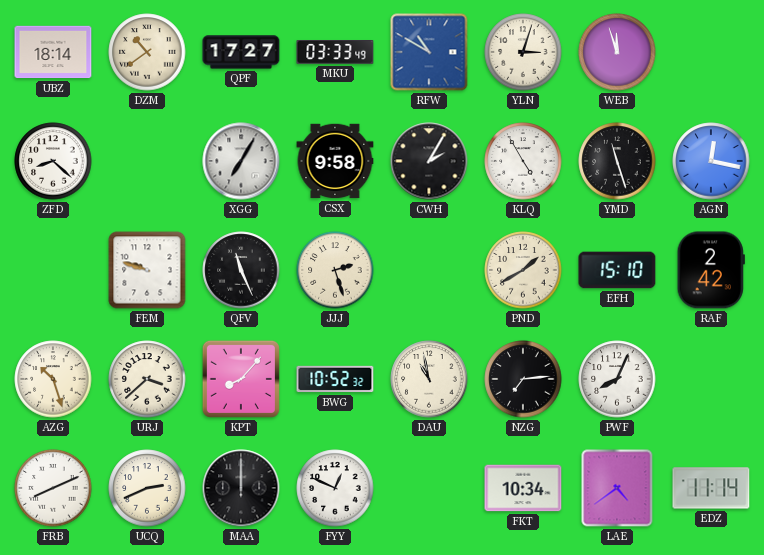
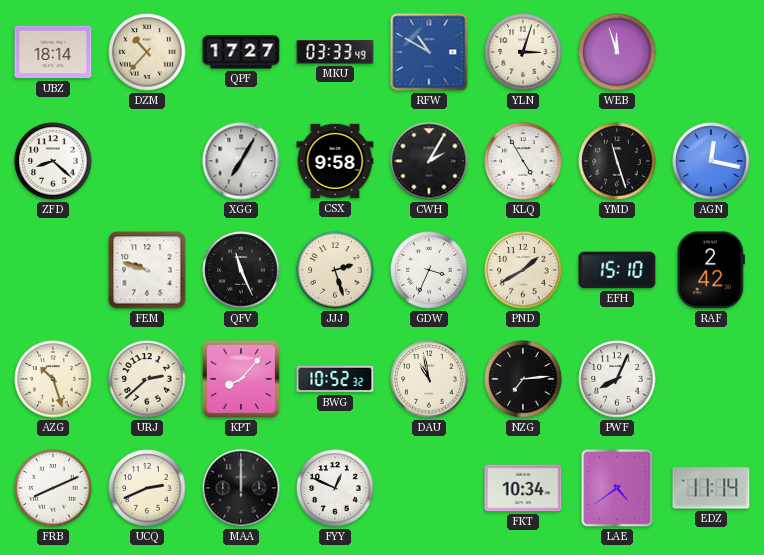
DZM: 10:39 -> 10:37
GDW: none -> 3:34
URJ: 3:38 -> 2:38
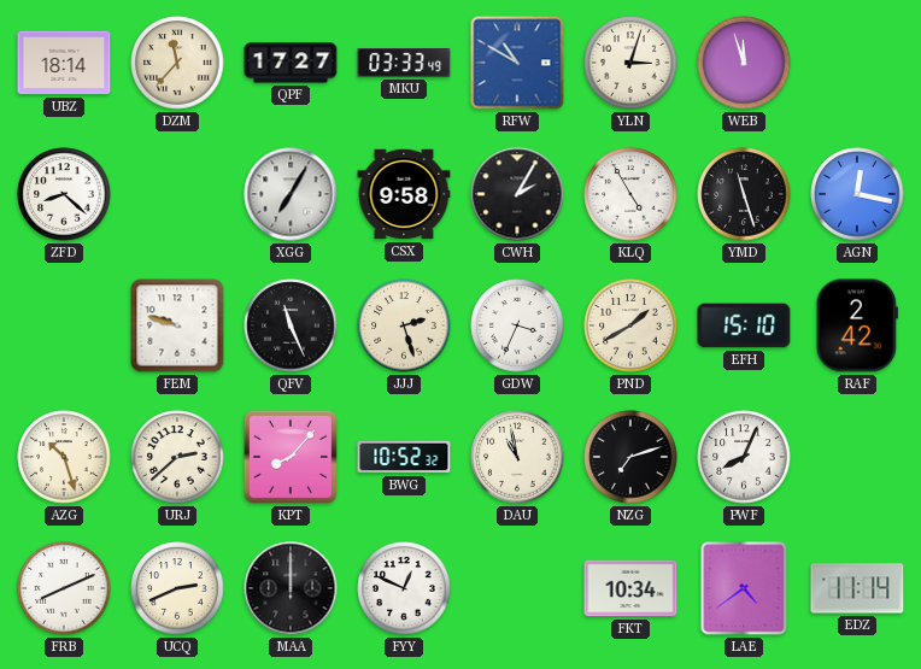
DZM: 10:37 -> 11:37
NZG: 7:14 -> 7:12
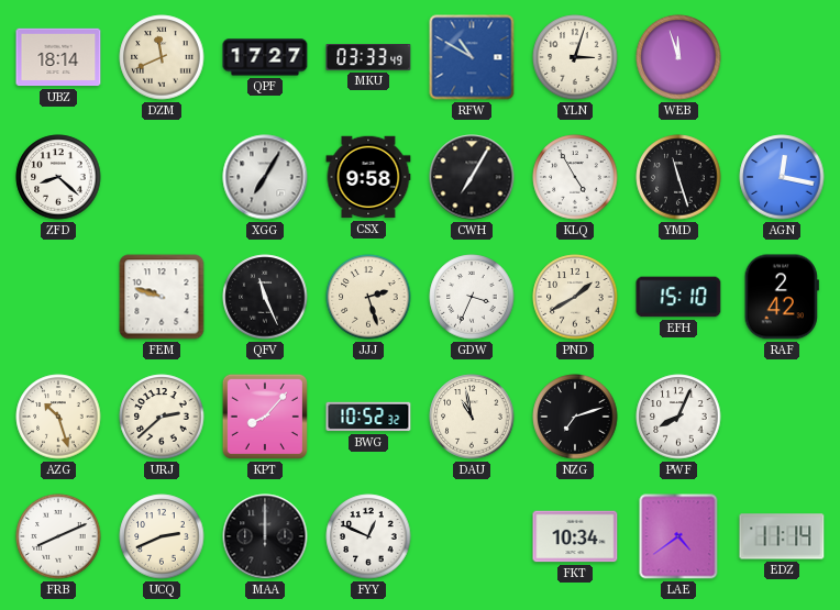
DZM: 11:37 -> 11:41
CWH: 2:05 -> 7:05
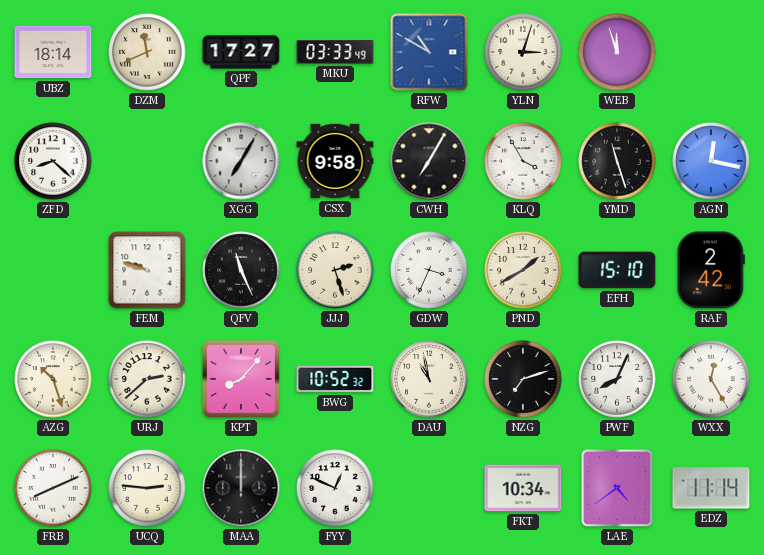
KLQ: 4:55 -> 3:55
WXX: none -> 12:25
UCQ: 2:41 -> 2:46
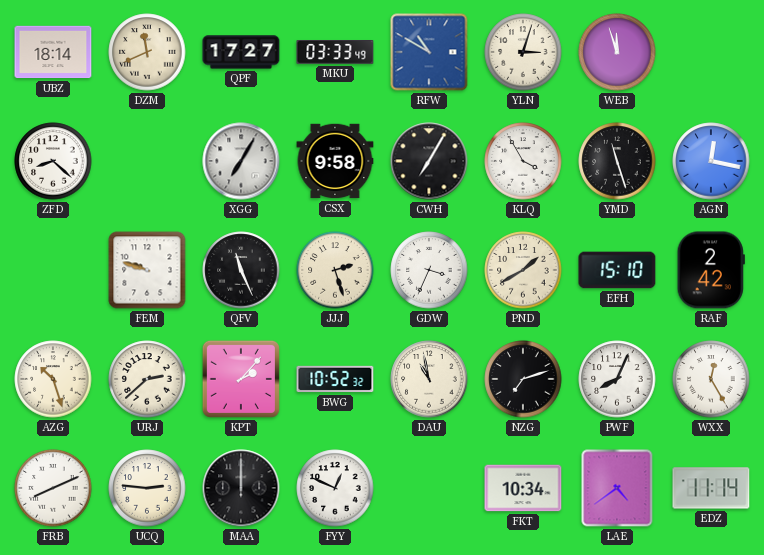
KPT: 8:07 -> 2:07
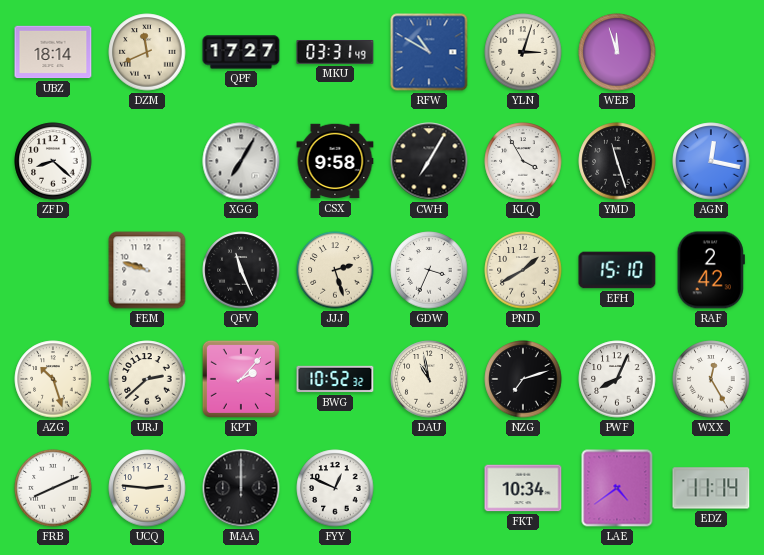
MKU: 03:33 -> 03:31
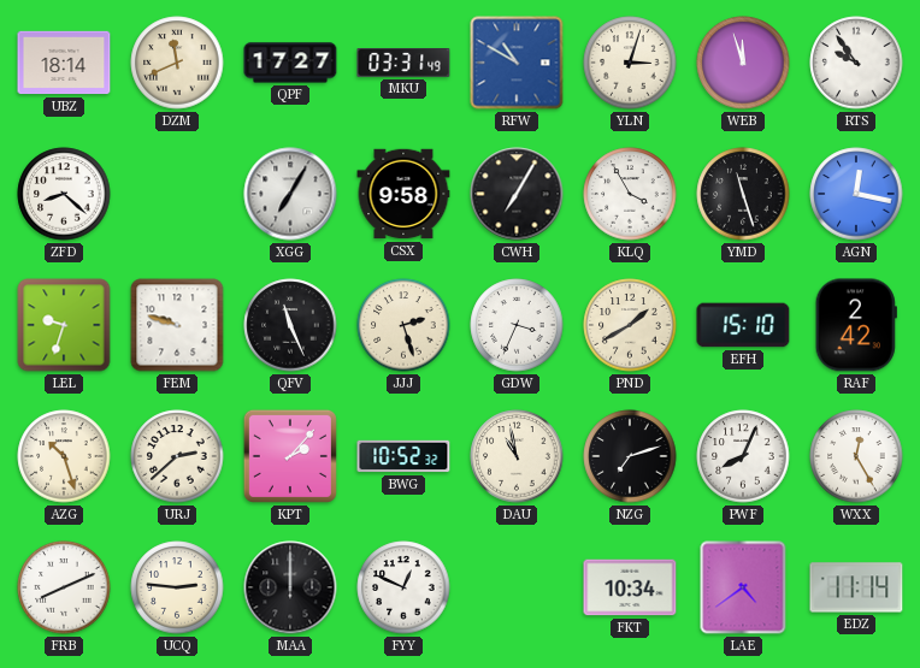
RTS: none -> 9:54
LEL: none -> 9:33
